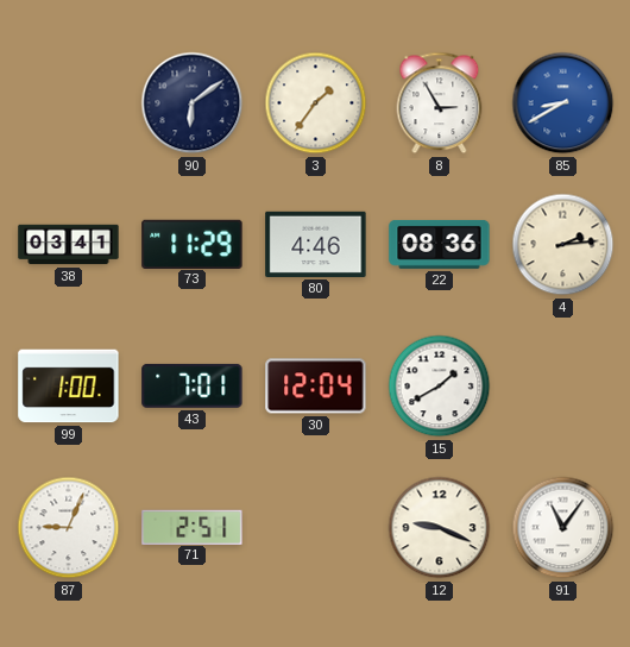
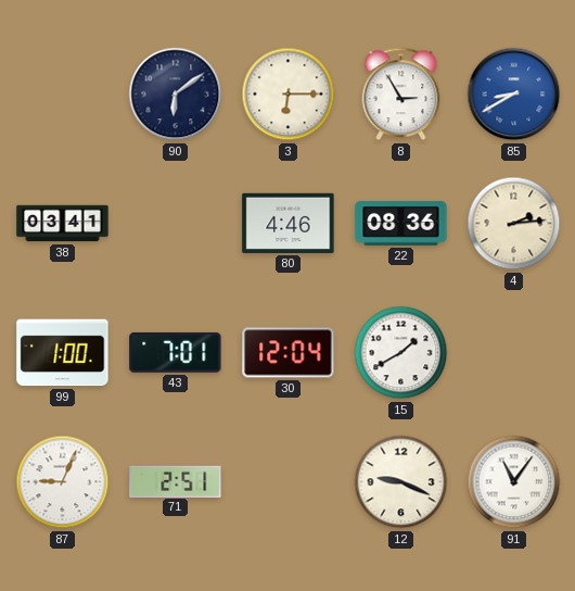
3: 1:36 -> 6:15
73: 11:29 -> none
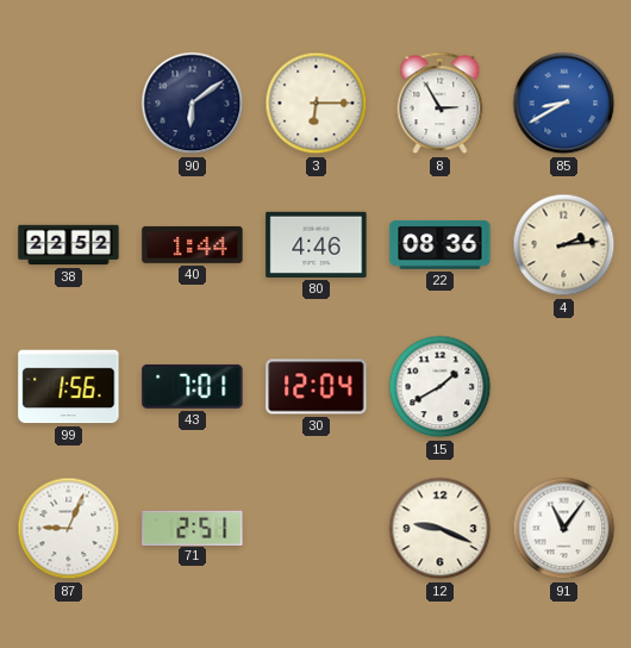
38: 03:41 -> 22:52
40: none -> 1:44
99: 1:00 -> 1:56
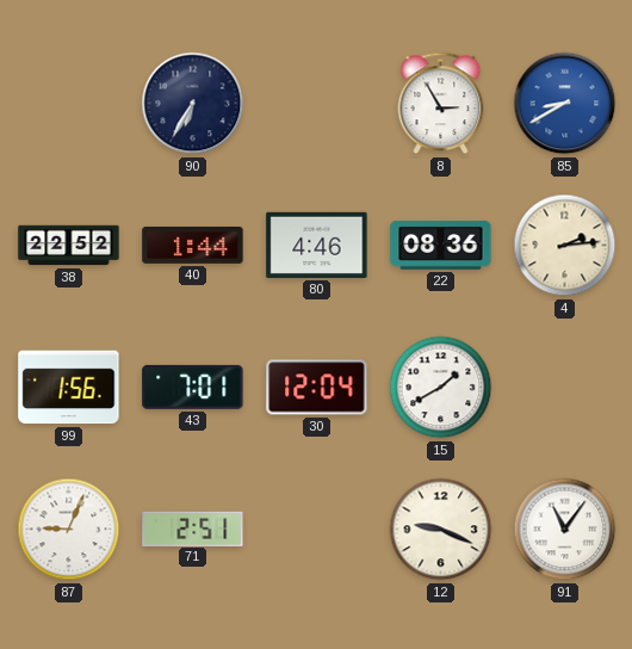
90: 6:09 -> 6:35
3: 6:15 -> none
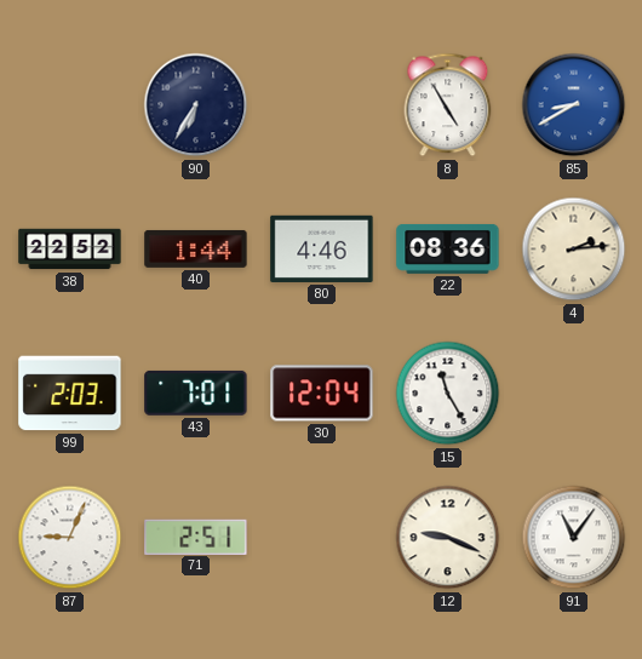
8: 2:55 -> 4:55
99: 1:56 -> 2:03
15: 1:40 -> 11:25
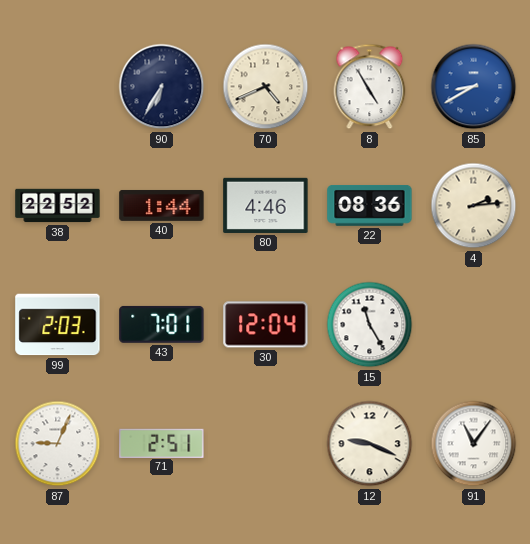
70: none -> 4:41
